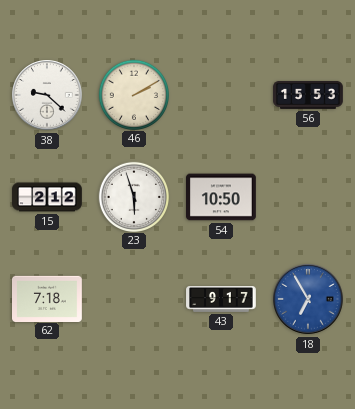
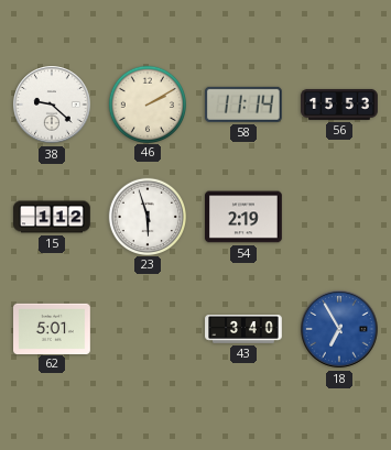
58: none -> 11:14
15: 2:12 -> 1:12
54: 10:50 -> 2:19
62: 7:18 -> 5:01
43: 9:17 -> 3:40
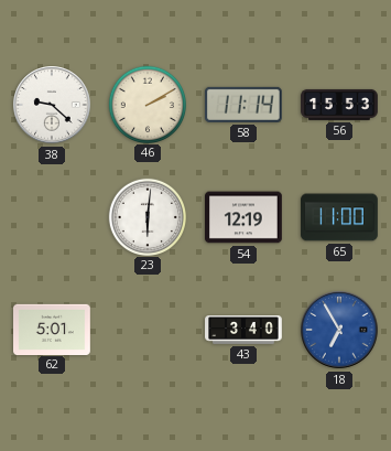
15: 1:12 -> none
23: 5:57 -> 6:01
54: 2:19 -> 12:19
65: none -> 11:00
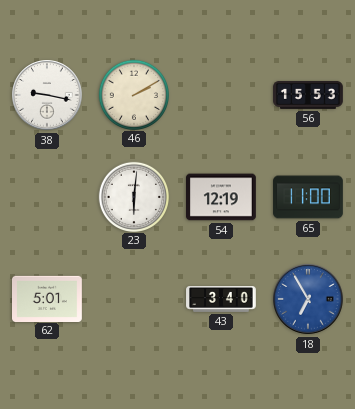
38: 9:22 -> 9:17
58: 11:14 -> none
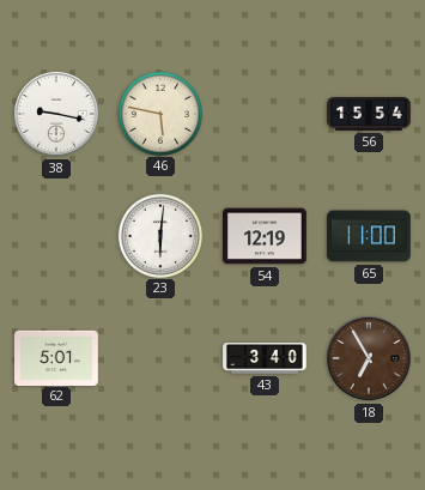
46: 2:10 -> 5:47
56: 15:53 -> 15:54
18 dial: blue -> brown
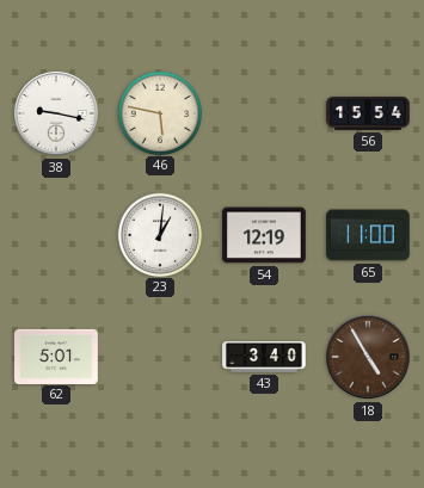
23: 6:01 -> 1:01
18: 6:55 -> 4:55
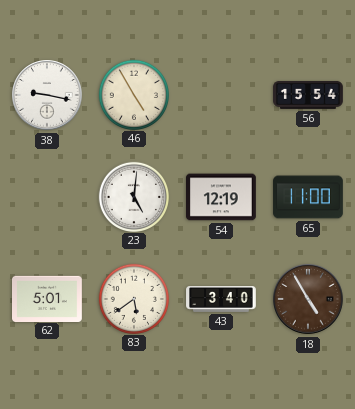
46: 5:47 -> 4:55
23: 1:01 -> 5:01
83: none -> 5:39
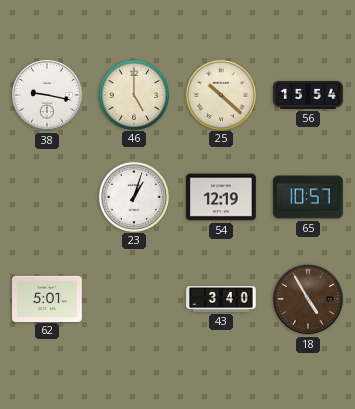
46: 4:55 -> 5:00
25: none -> 10:22
23: 5:01 -> 1:03
65: 11:00 -> 10:57
83: 5:39 -> none
